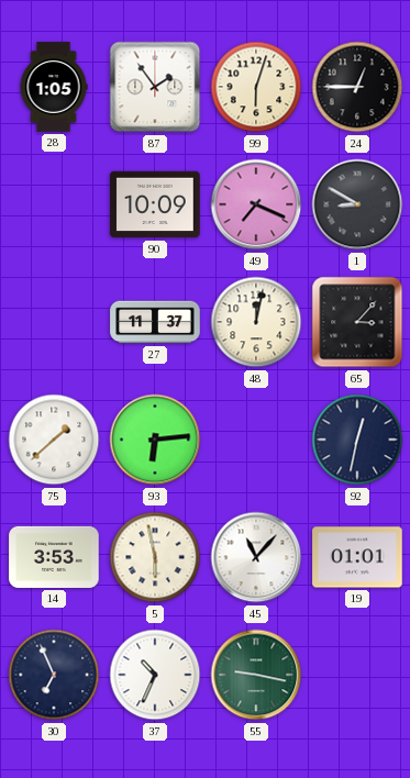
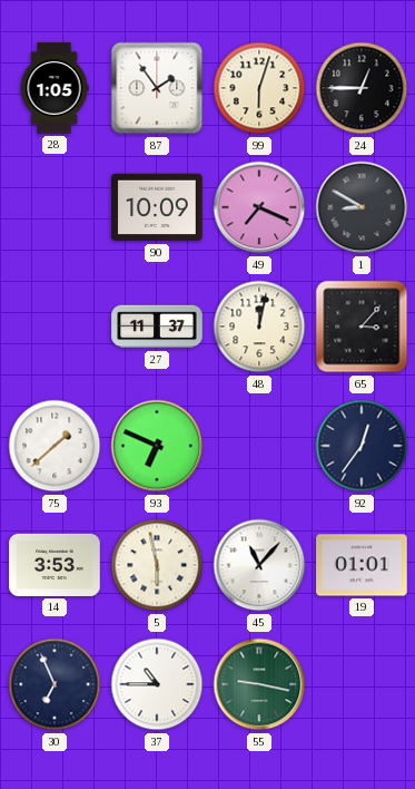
93: 6:14 -> 6:49
92: 12:32 -> 12:36
37: 10:34 -> 10:45
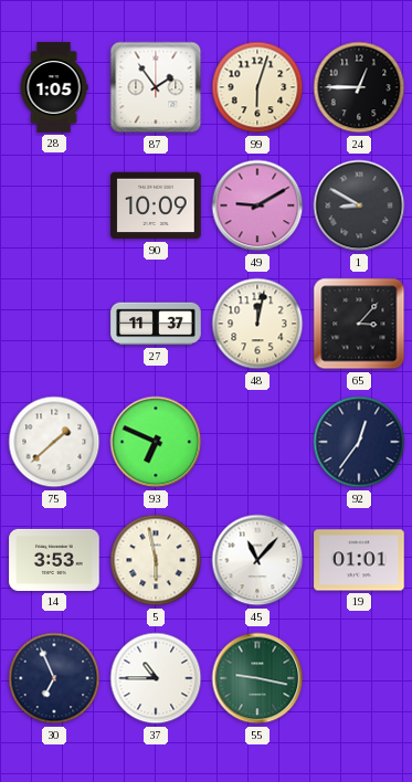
49: 7:19 -> 9:10
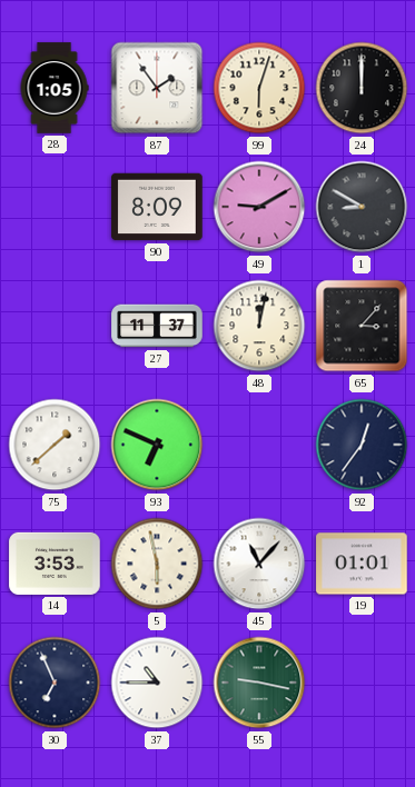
24: 12:45 -> 12:00
90: 10:09 -> 8:09
